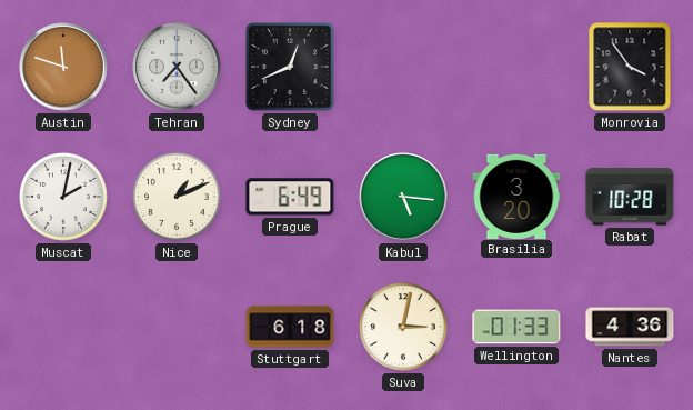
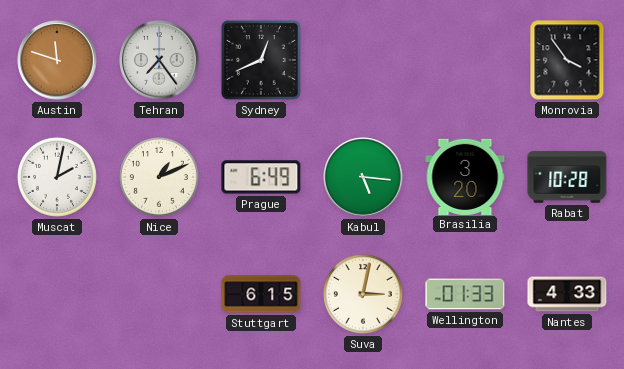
Stuttgart: 6:18 -> 6:15
Nantes: 4:36 -> 4:33
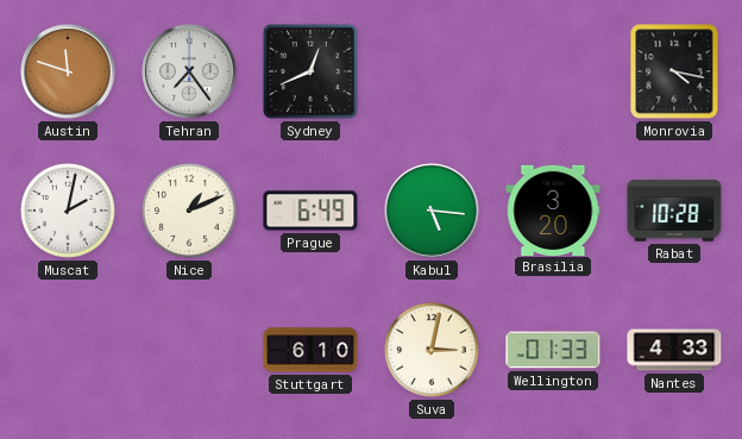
Monrovia: 3:54 -> 4:17
Stuttgart: 6:15 -> 6:10
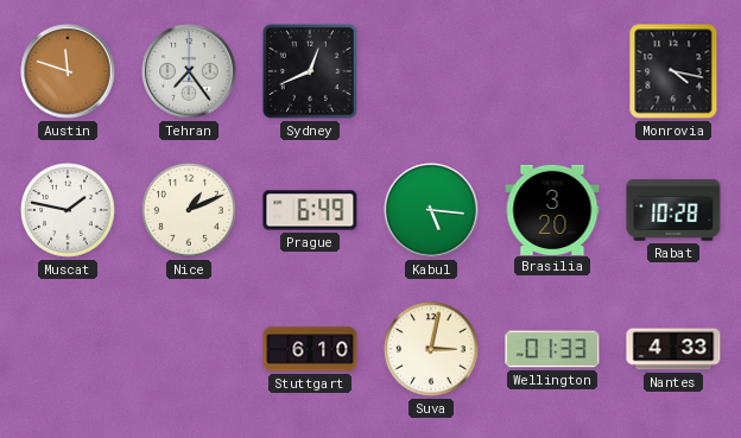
Muscat: 2:02 -> 1:47
